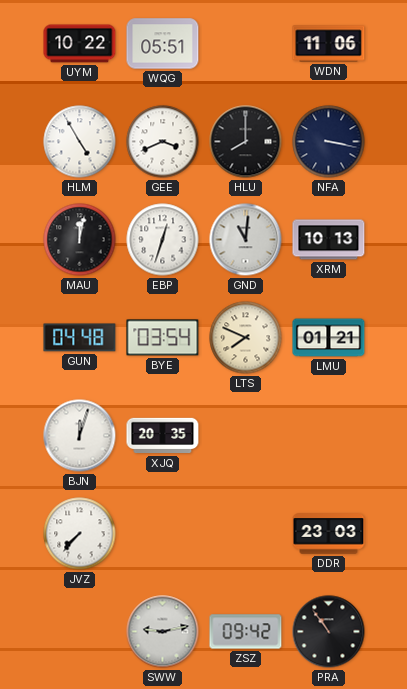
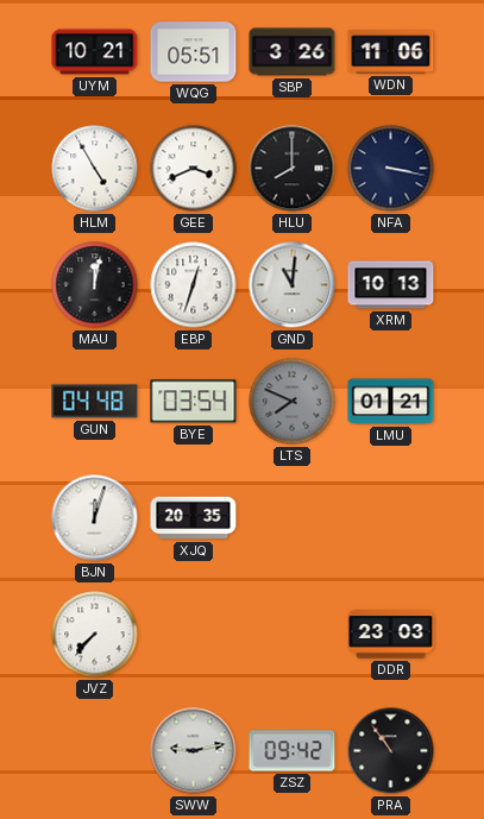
UYM: 10:22 -> 10:21
SBP: none -> 3:26
LTS dial: cream -> grey
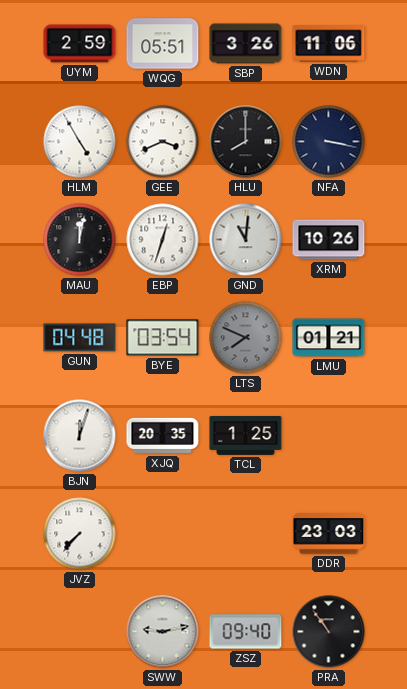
UYM: 10:21 -> 2:59
XRM: 10:13 -> 10:26
TCL: none -> 1:25
ZSZ: 09:42 -> 09:40
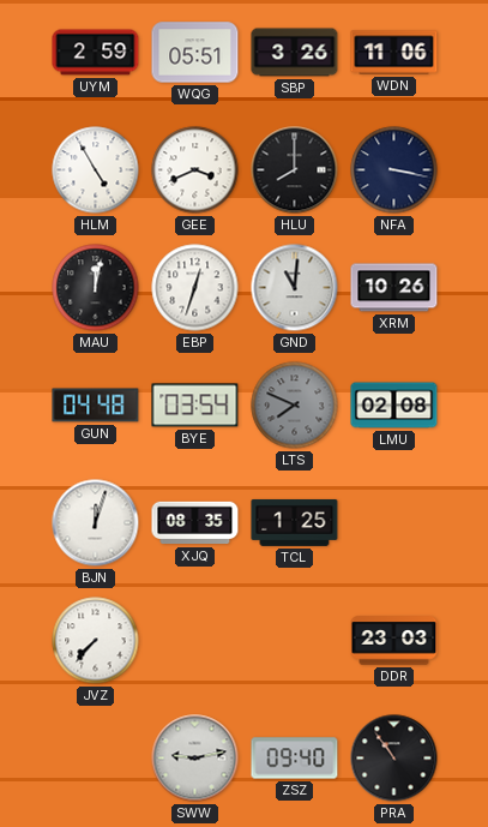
LMU: 01:21 -> 02:08
XJQ: 20:35 -> 08:35
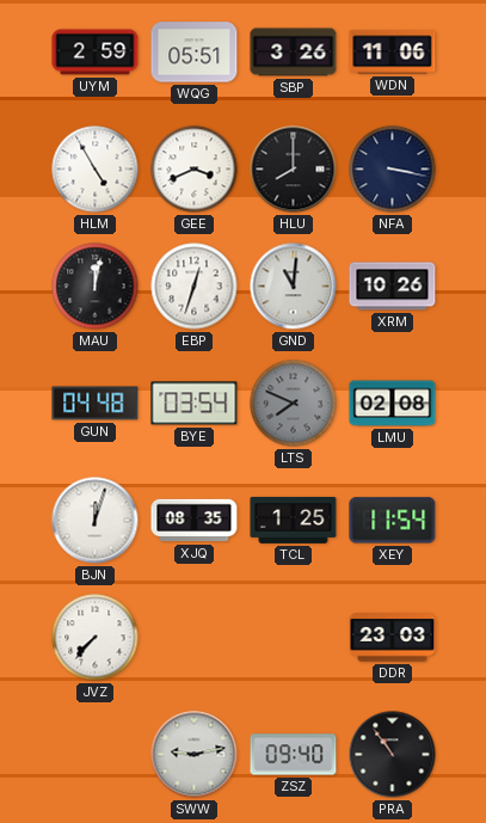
XEY: none -> 11:54
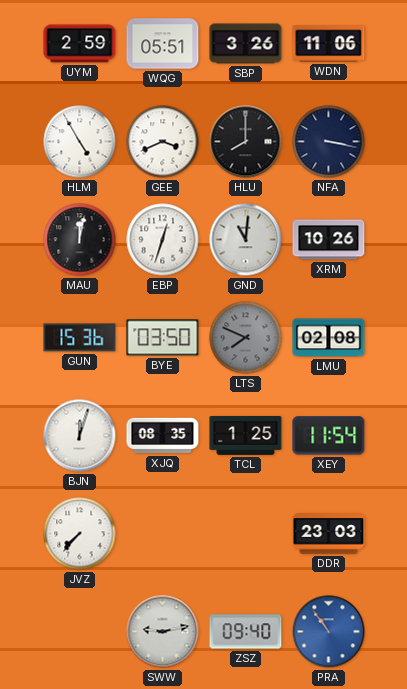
GUN: 04:48 -> 15:36
BYE: 03:54 -> 03:50
PRA dial: black -> blue
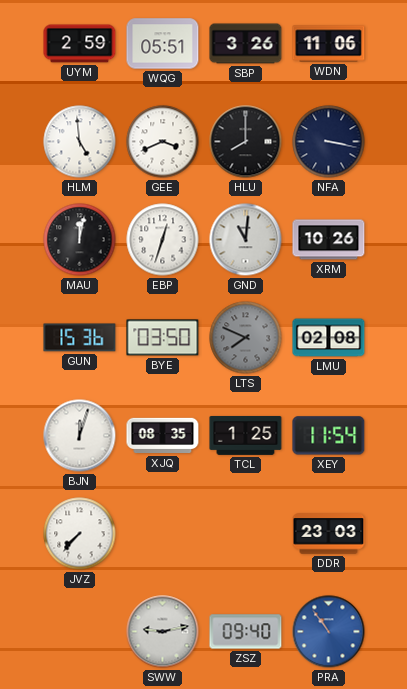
HLM: 4:55 -> 4:59
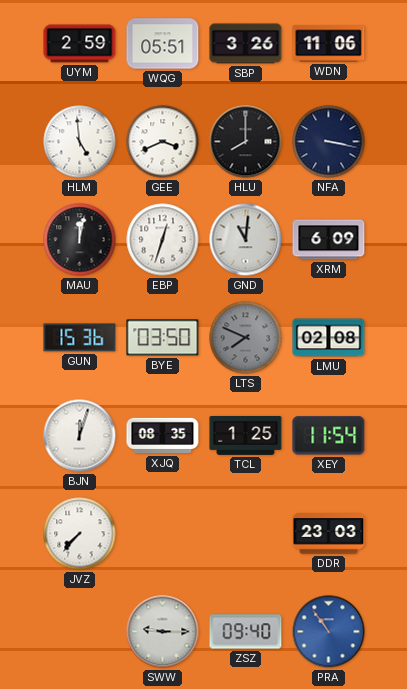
XRM: 10:26 -> 6:09
SWW: 9:13 -> 9:15
